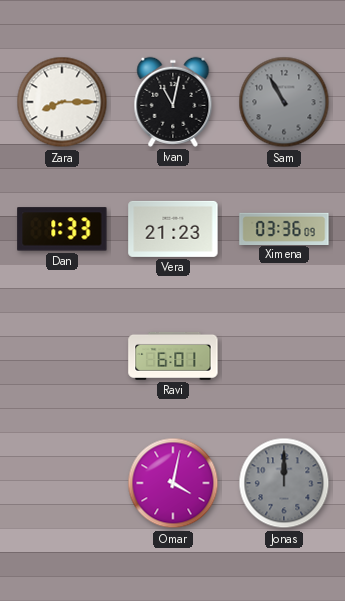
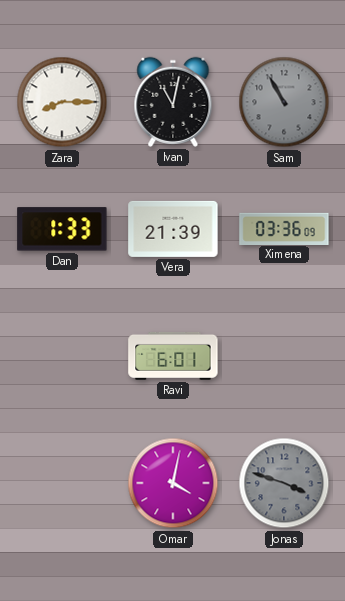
Vera: 21:23 -> 21:39
Jonas: 12:00 -> 3:48
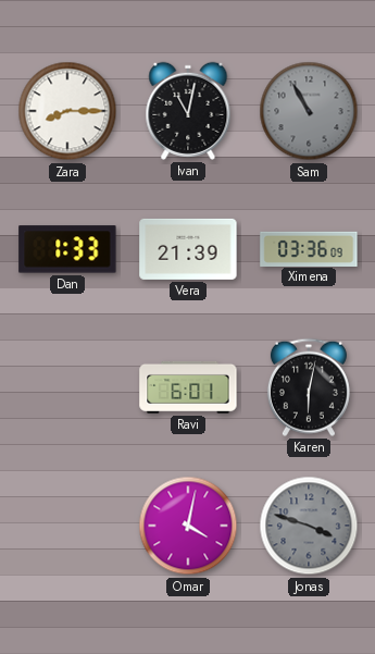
Karen: none -> 6:02
